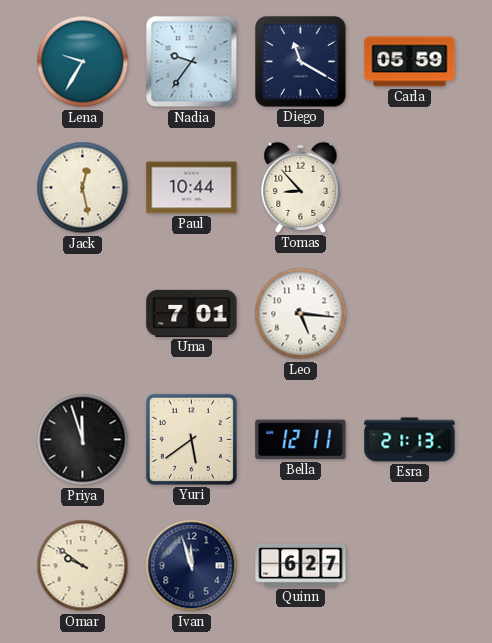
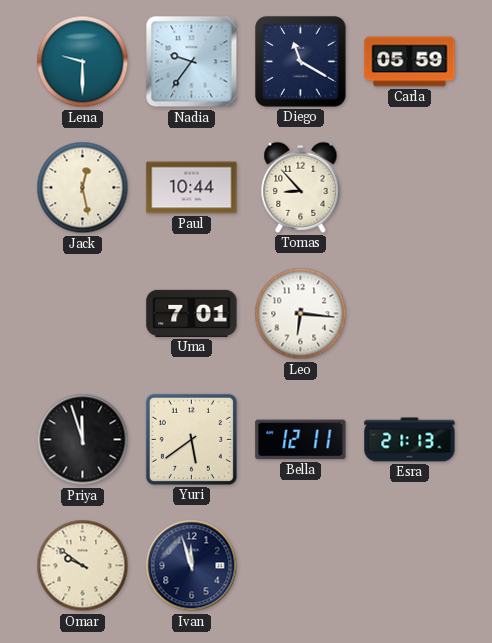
Lena: 9:35 -> 9:30
Leo: 5:16 -> 6:16
Quinn: 6:27 -> none
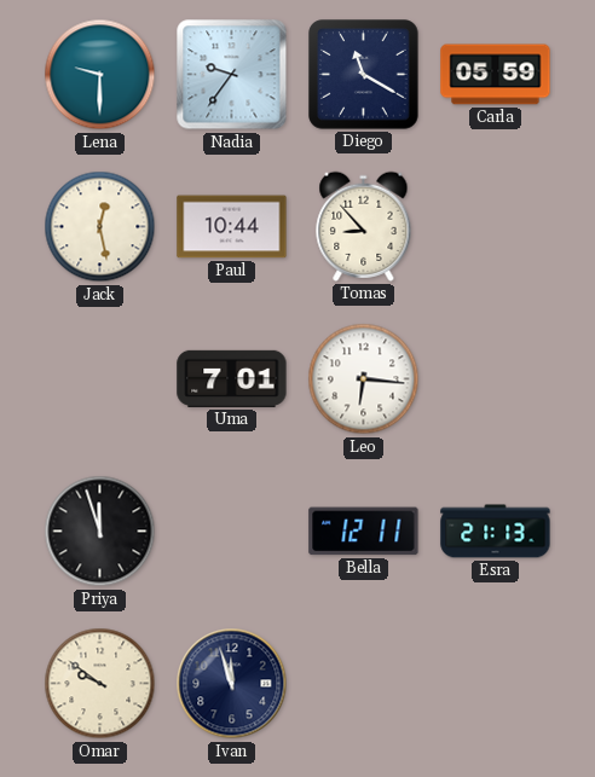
Yuri: 5:39 -> none
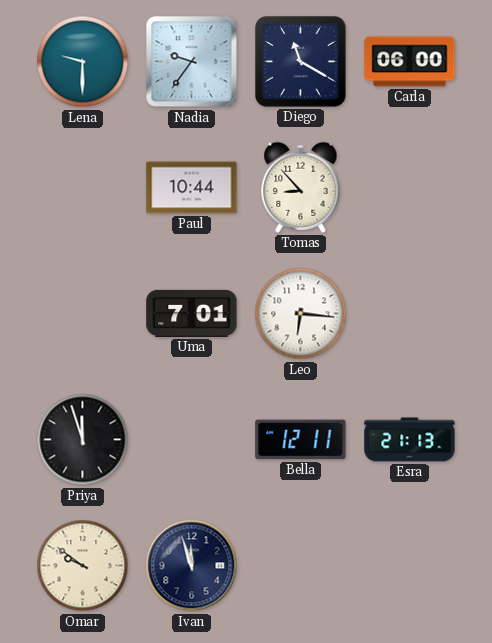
Carla: 05:59 -> 06:00
Jack: 12:28 -> none
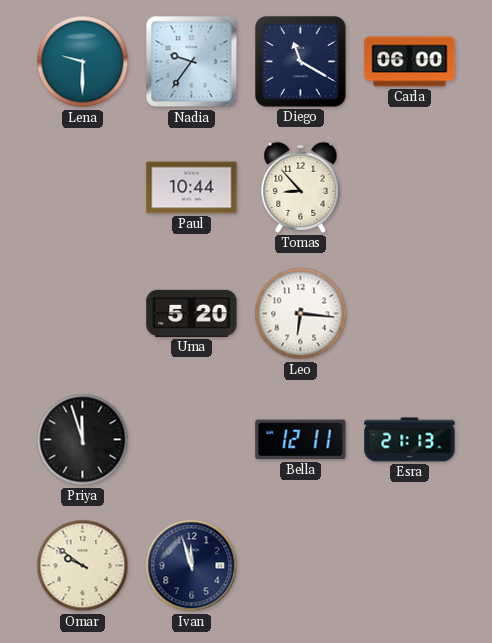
Uma: 7:01 -> 5:20
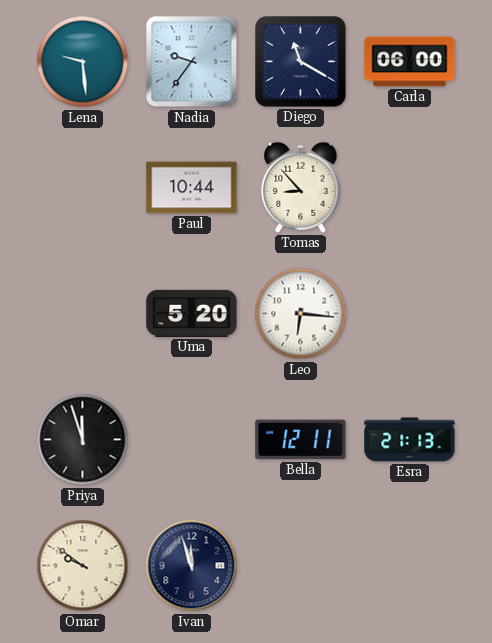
Lena: 9:30 -> 9:29
